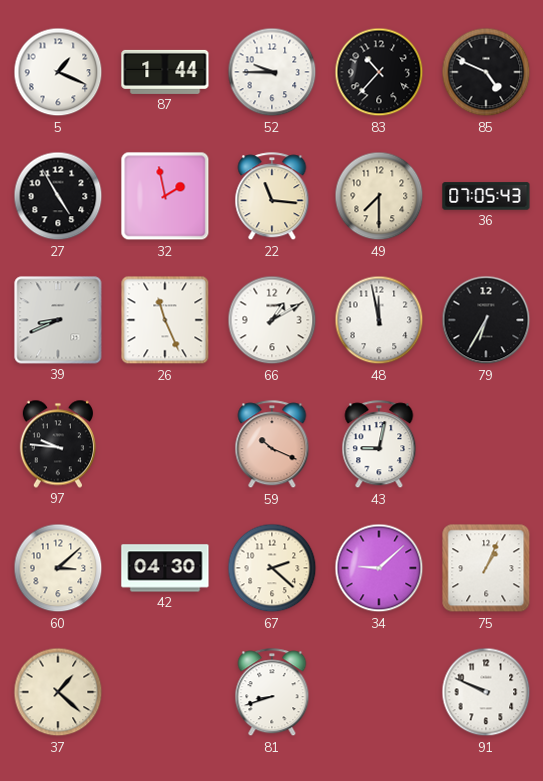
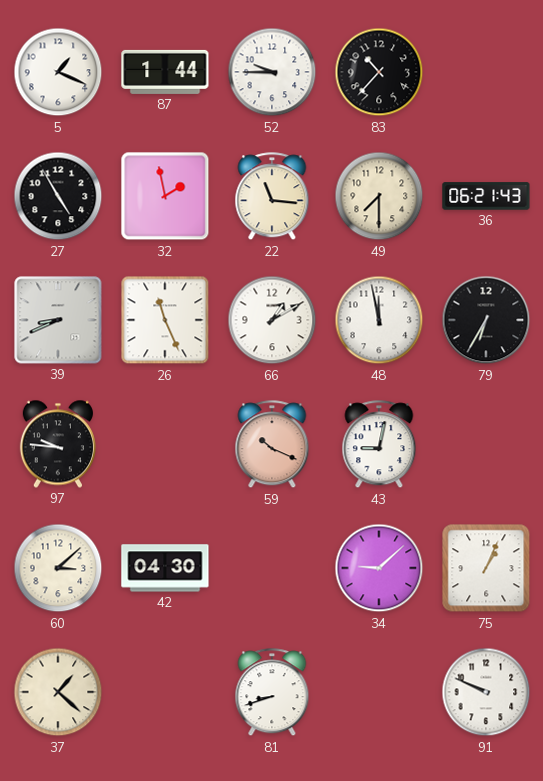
85: 4:49 -> none
36: 07:05 -> 06:21
67: 2:22 -> none
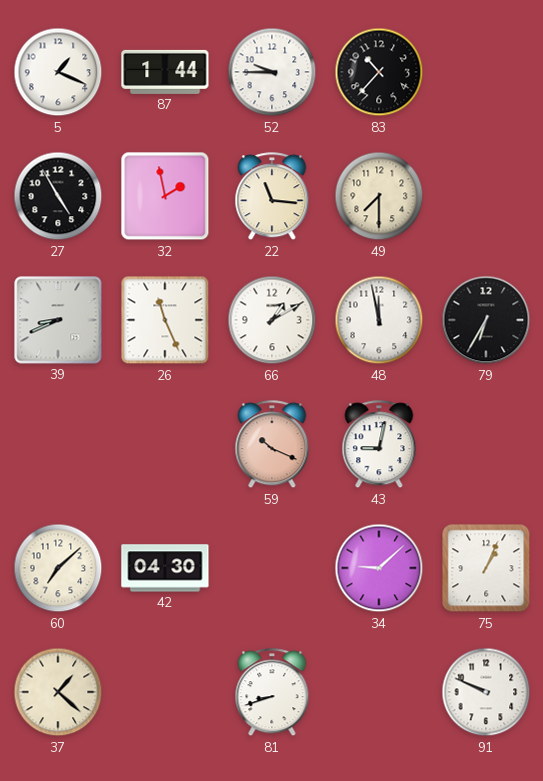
36: 06:21 -> none
97: 9:46 -> none
60: 3:08 -> 7:08
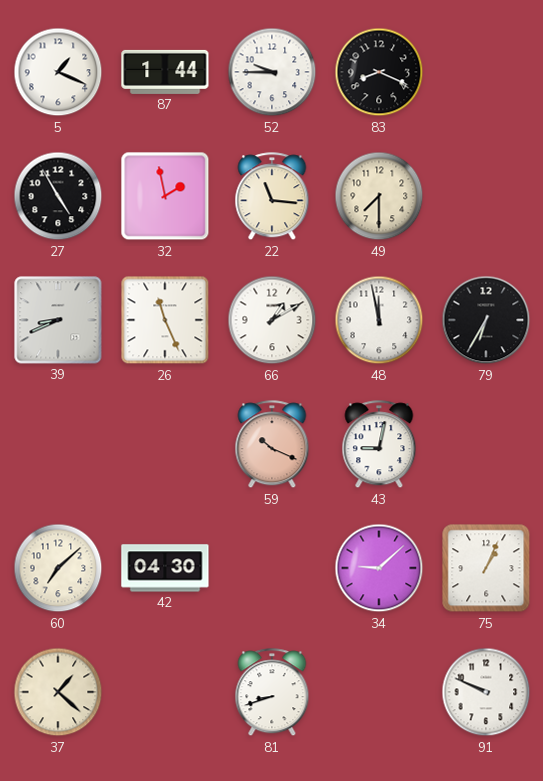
83: 10:37 -> 8:19
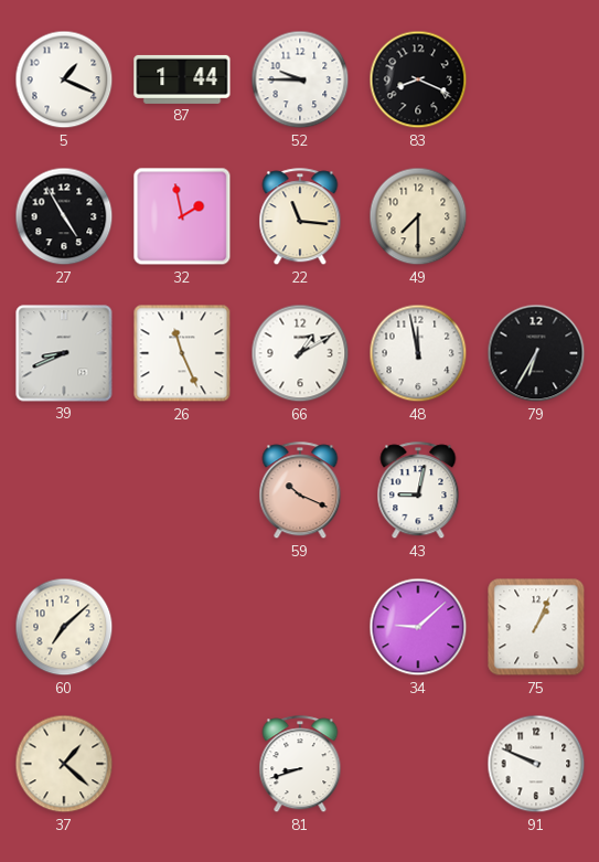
42: 04:30 -> none
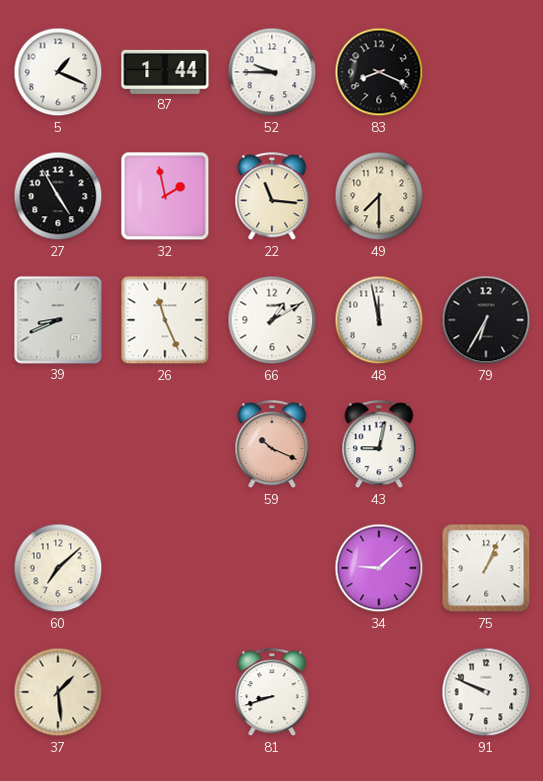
37: 1:22 -> 1:29
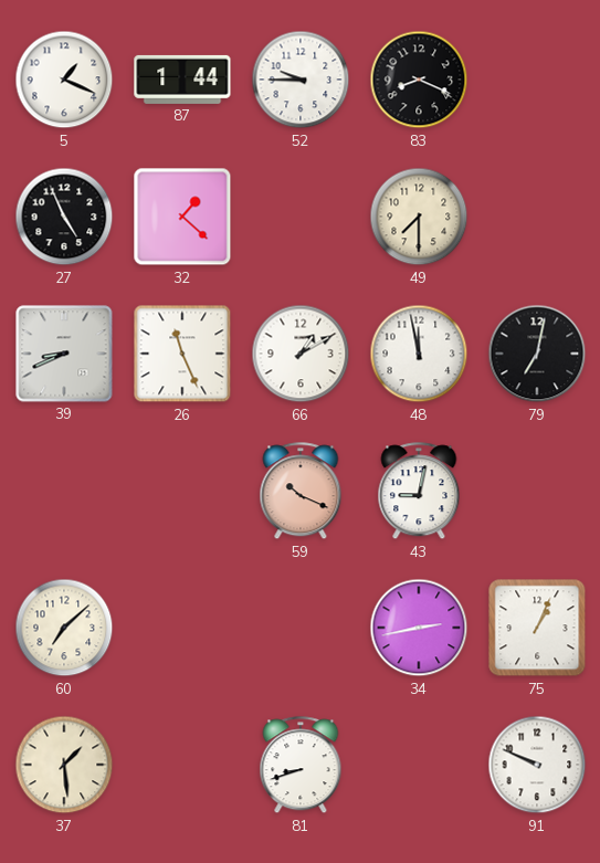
27: 4:55 -> 4:56
32: 1:58 -> 1:22
22: 11:16 -> none
79: 6:35 -> 7:02
34: 9:08 -> 2:43
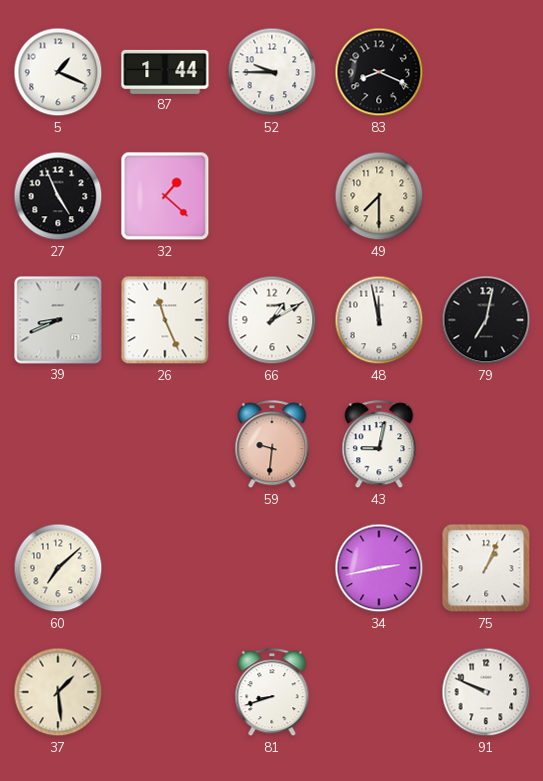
59: 10:19 -> 9:31
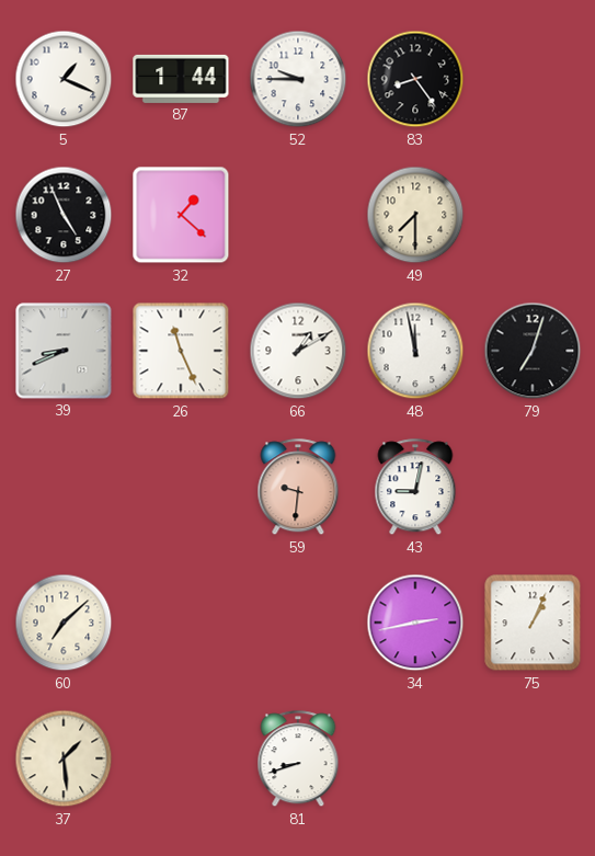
83: 8:19 -> 8:24
79: 7:02 -> 7:03
91: 9:49 -> none
